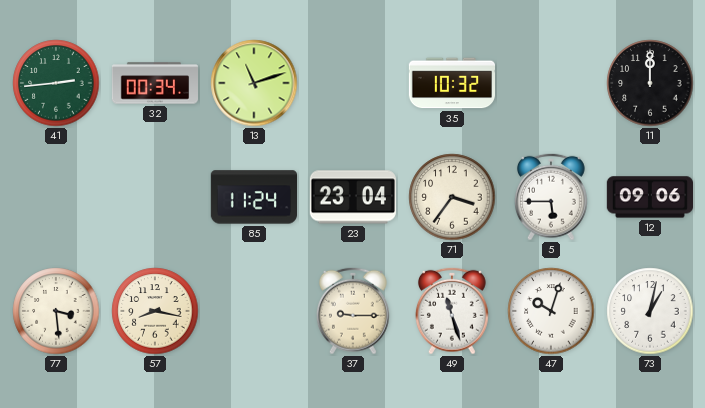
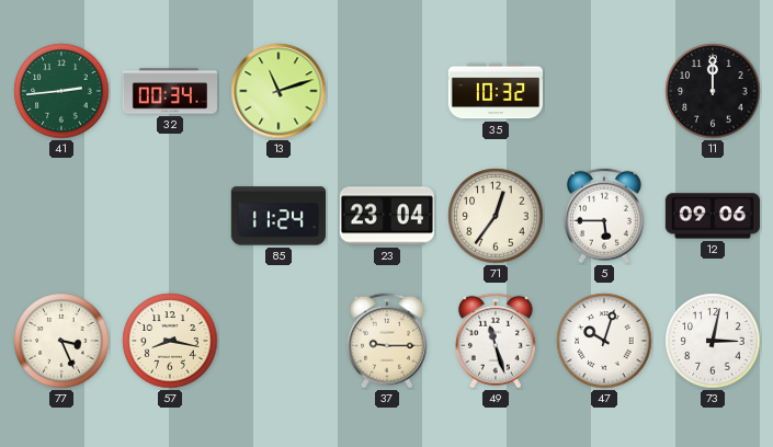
71: 3:36 -> 12:36
77: 3:29 -> 3:26
73: 1:02 -> 3:02
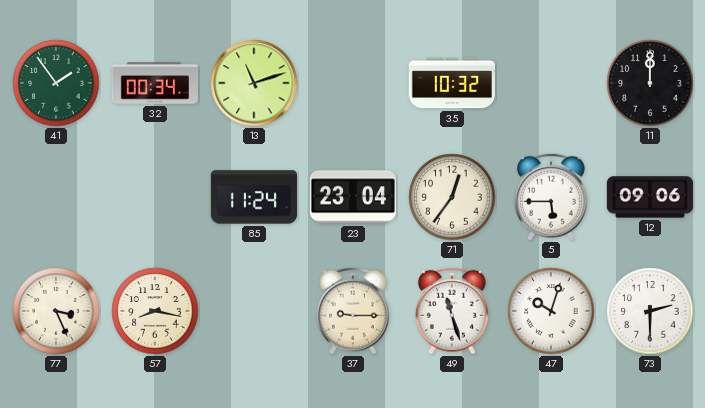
41: 2:44 -> 1:54
73: 3:02 -> 2:30
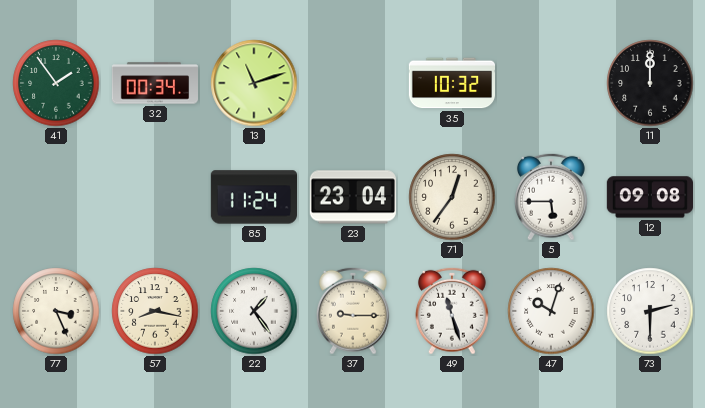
12: 09:06 -> 09:08
22: none -> 1:24
